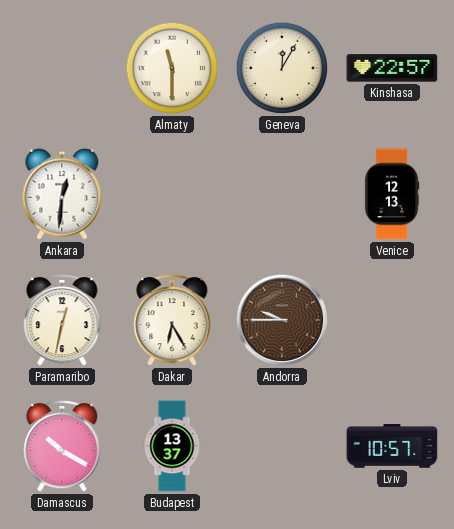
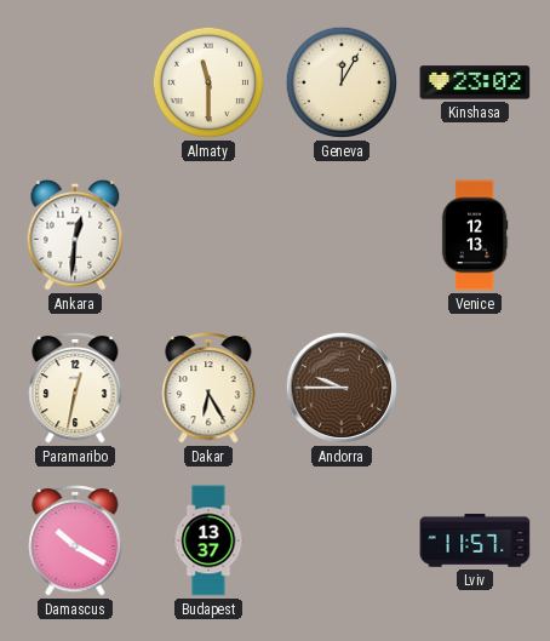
Kinshasa: 22:57 -> 23:02
Lviv: 10:57 -> 11:57
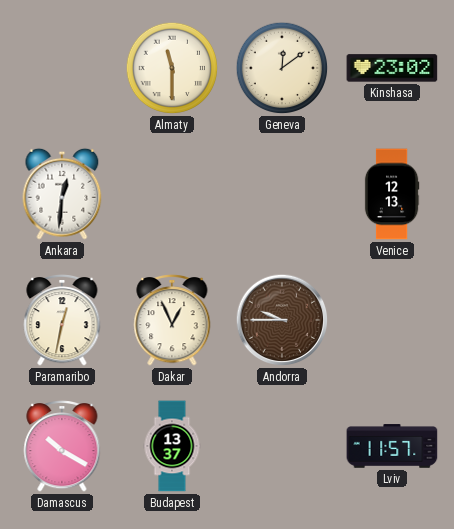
Geneva: 12:05 -> 12:09
Dakar: 6:25 -> 12:56
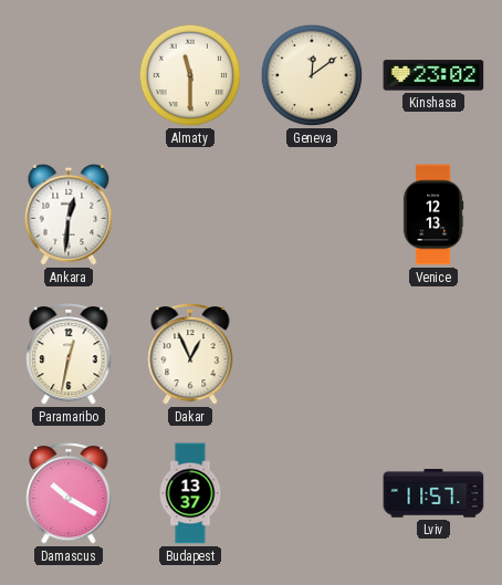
Andorra: 9:45 -> none
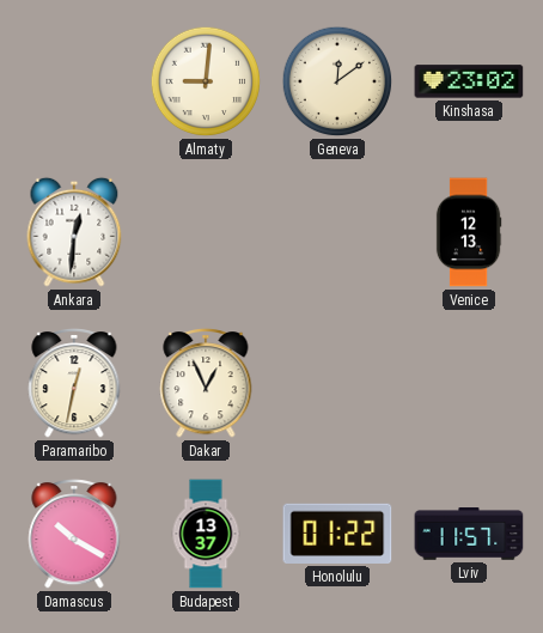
Almaty: 11:30 -> 9:01
Honolulu: none -> 01:22
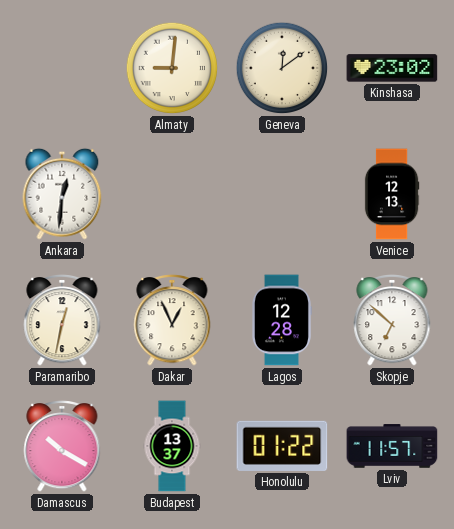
Lagos: none -> 12:28
Skopje: none -> 6:52
